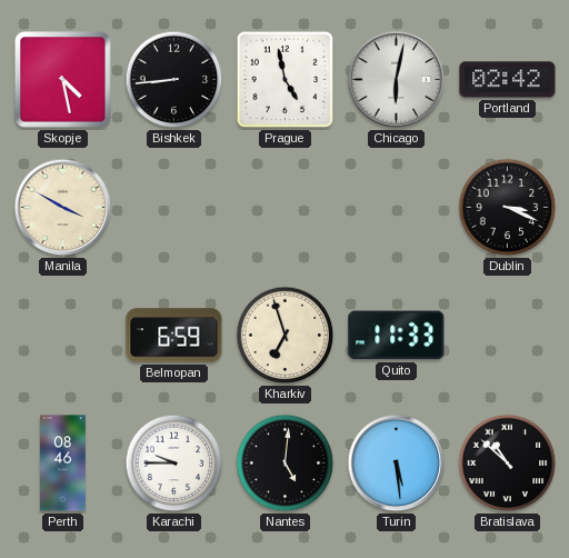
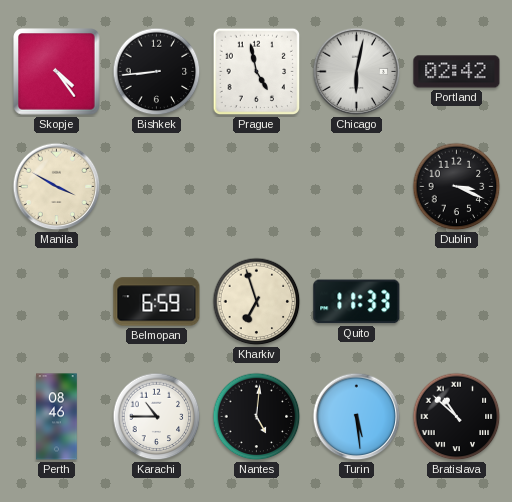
Skopje: 4:28 -> 4:24
Karachi: 9:45 -> 10:45
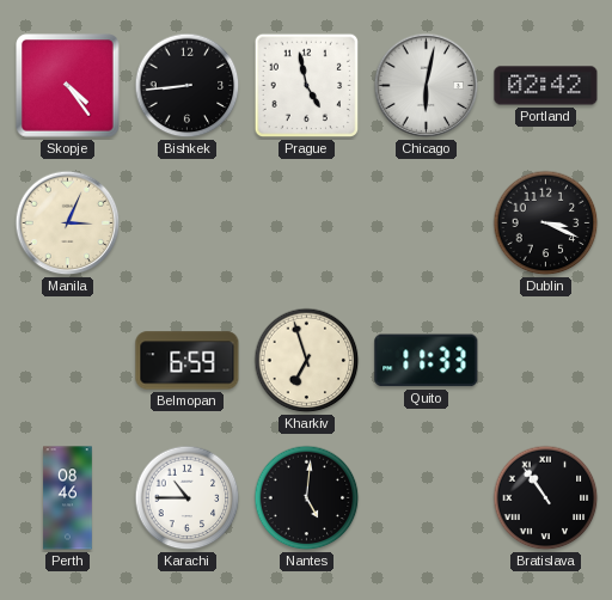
Manila: 3:50 -> 3:04
Turin: 5:29 -> none
Bratislava: 10:52 -> 10:54
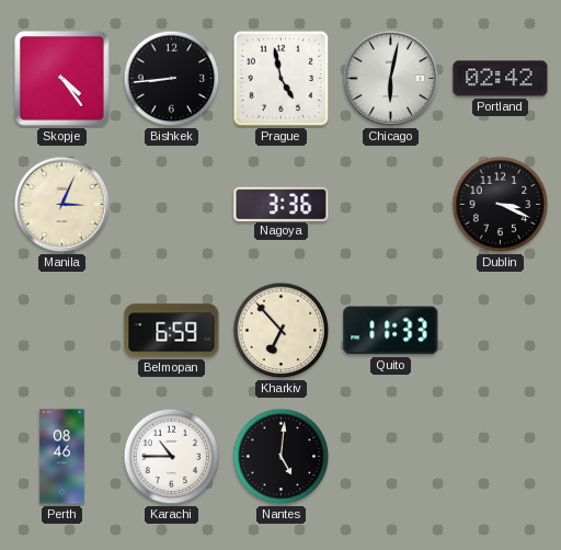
Nagoya: none -> 3:36
Kharkiv: 6:57 -> 6:53
Bratislava: 10:54 -> none
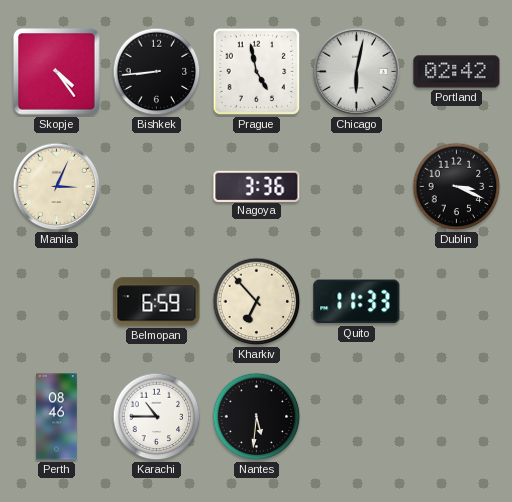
Nantes: 5:01 -> 5:31
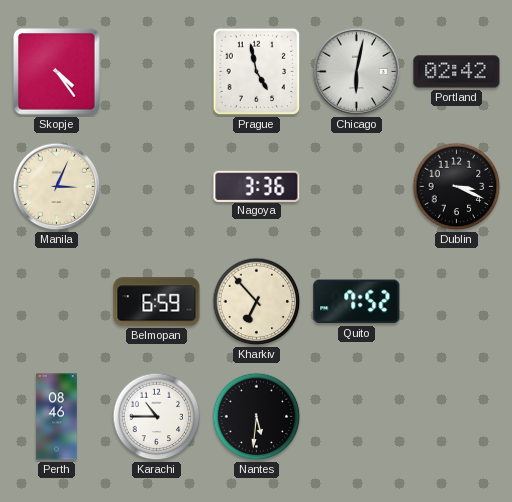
Bishkek: 8:44 -> none
Quito: 11:33 -> 7:52
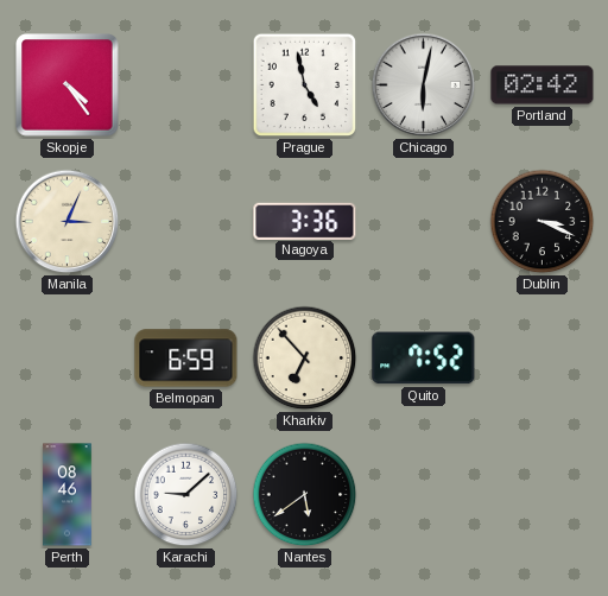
Karachi: 10:45 -> 9:08
Nantes: 5:31 -> 5:39
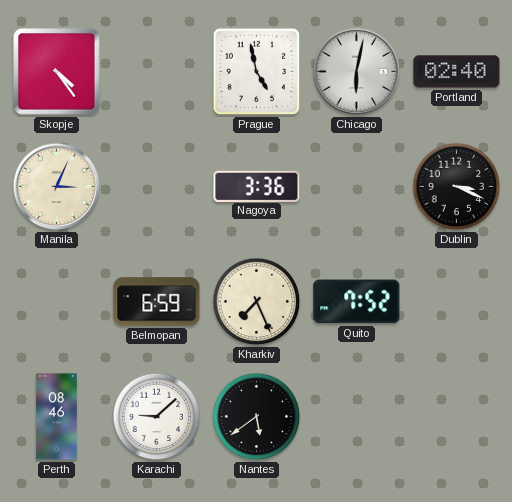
Portland: 02:42 -> 02:40
Kharkiv: 6:53 -> 7:26
